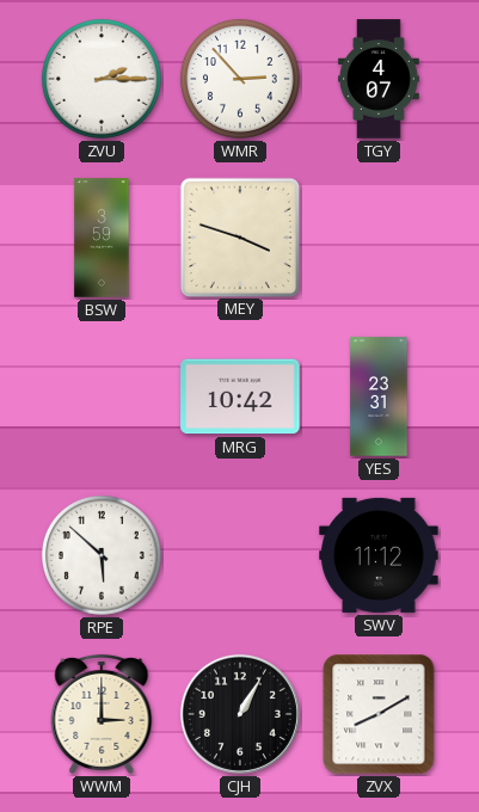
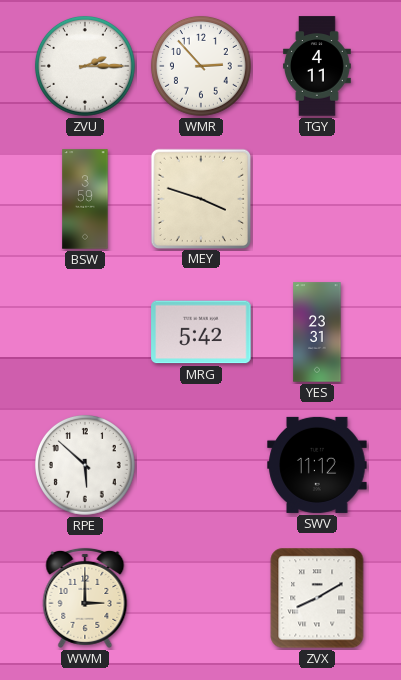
TGY: 4:07 -> 4:11
MRG: 10:42 -> 5:42
CJH: 1:05 -> none
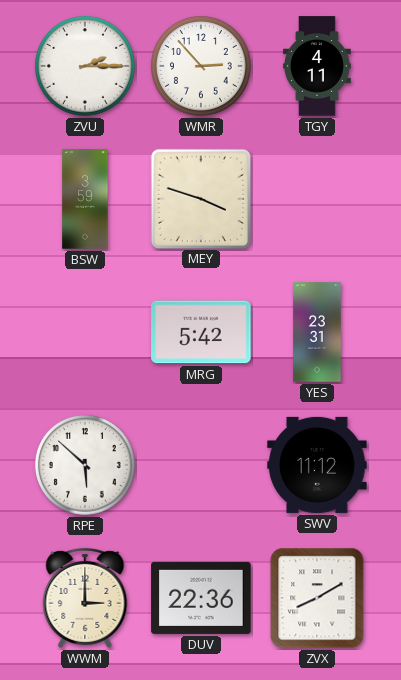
DUV: none -> 22:36
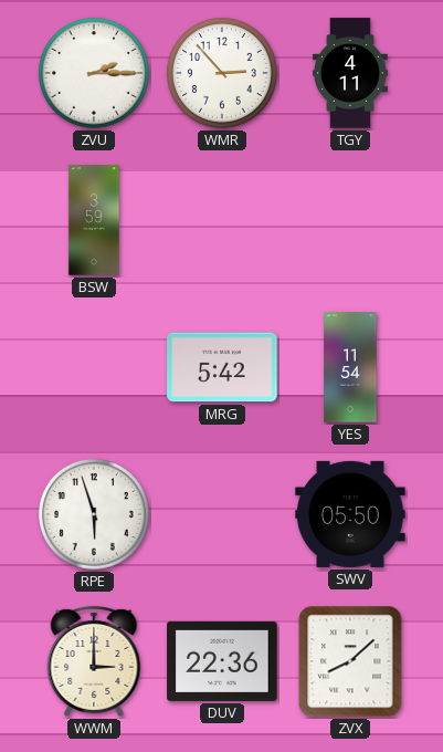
MEY: 3:48 -> none
YES: 23:31 -> 11:54
RPE: 5:52 -> 5:57
SWV: 11:12 -> 05:50
ZVX: 8:10 -> 8:08
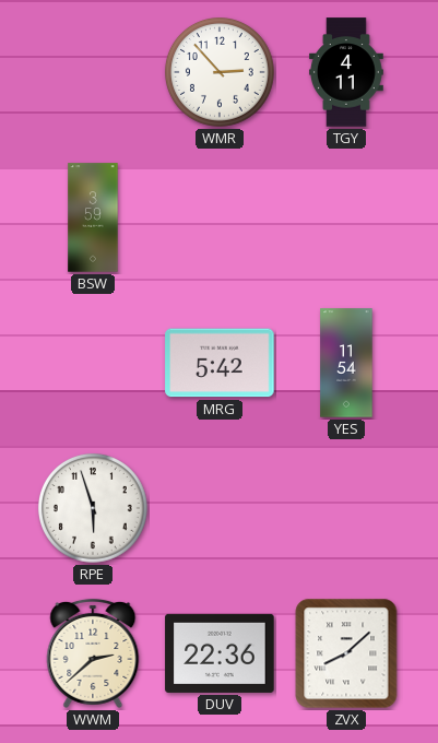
ZVU: 2:15 -> none
SWV: 05:50 -> none
WWM: 3:00 -> 2:38
